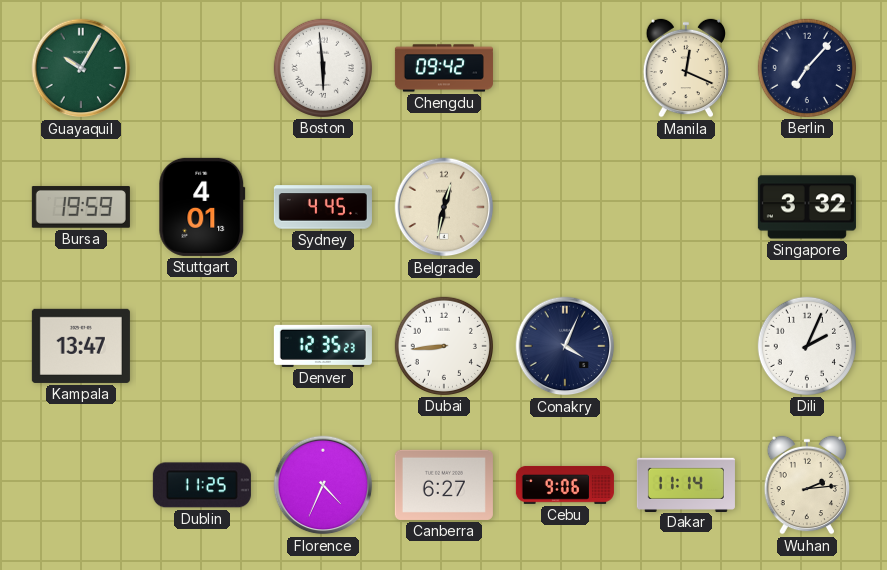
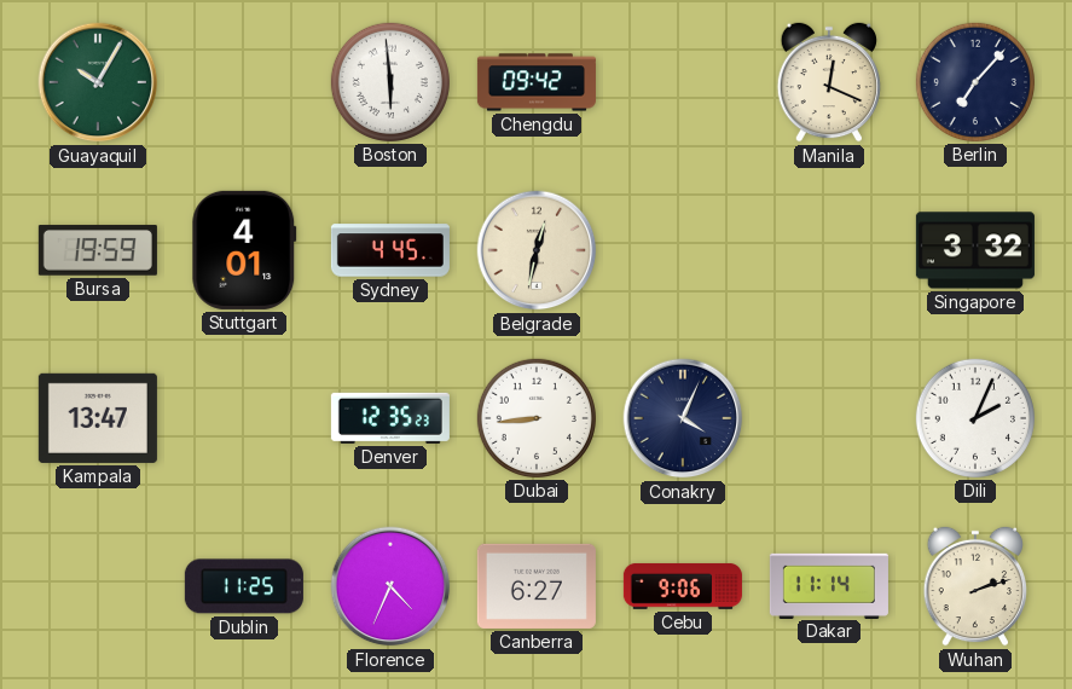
Wuhan: 2:14 -> 2:12
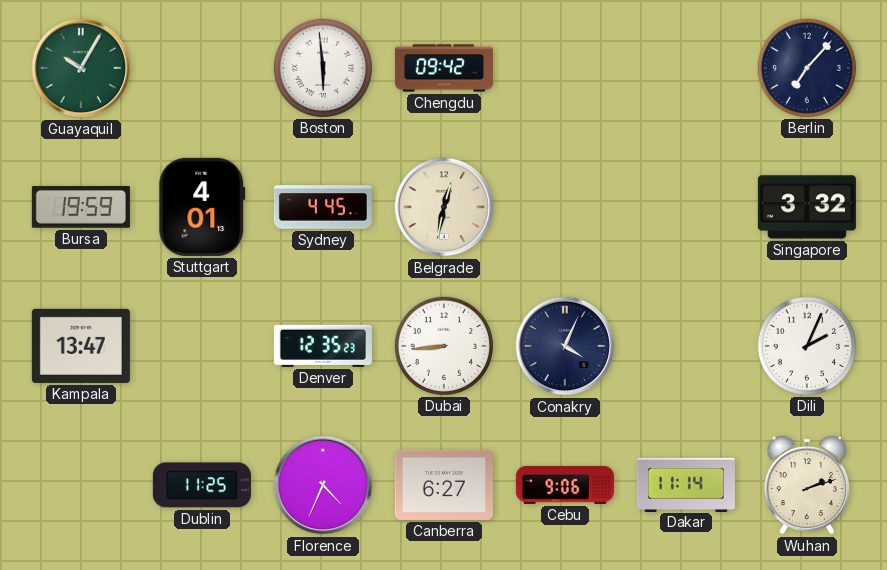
Manila: 12:19 -> none
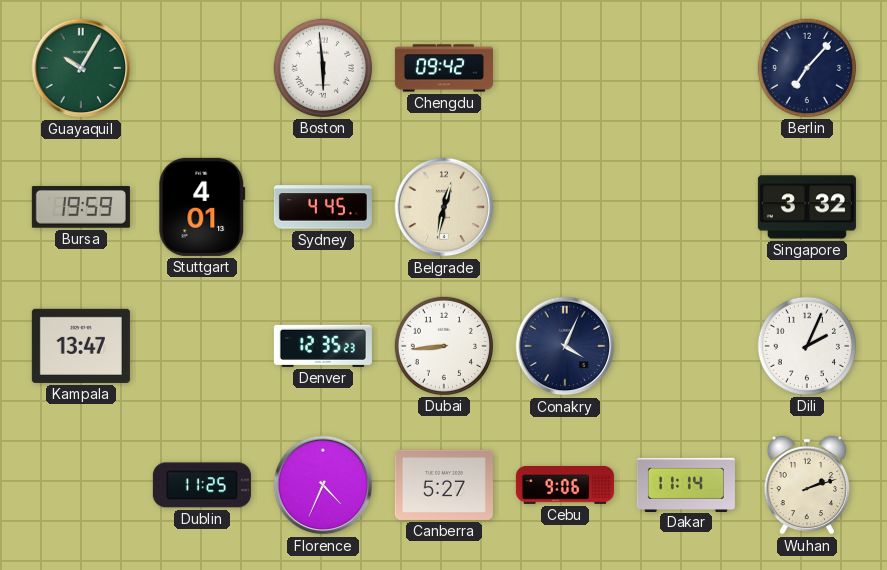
Canberra: 6:27 -> 5:27
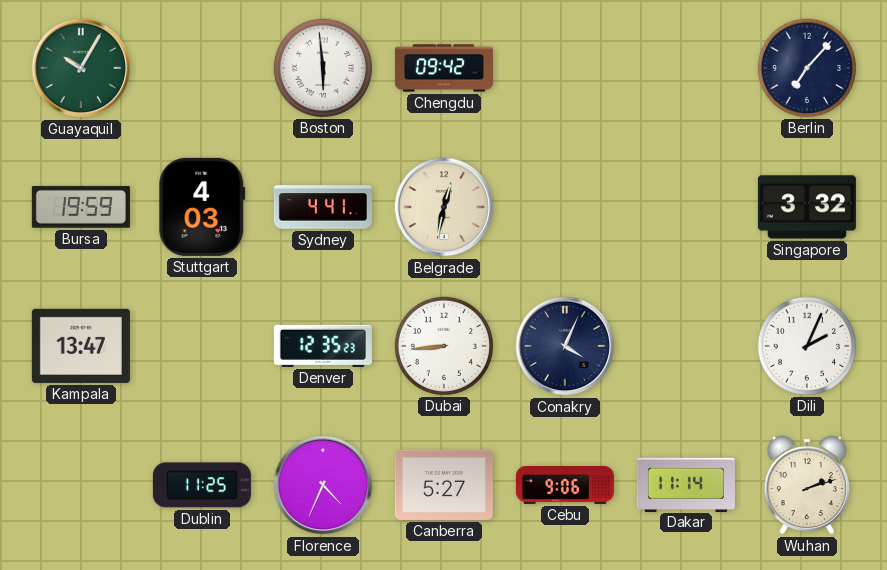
Stuttgart: 4:01 -> 4:03
Sydney: 4:45 -> 4:41
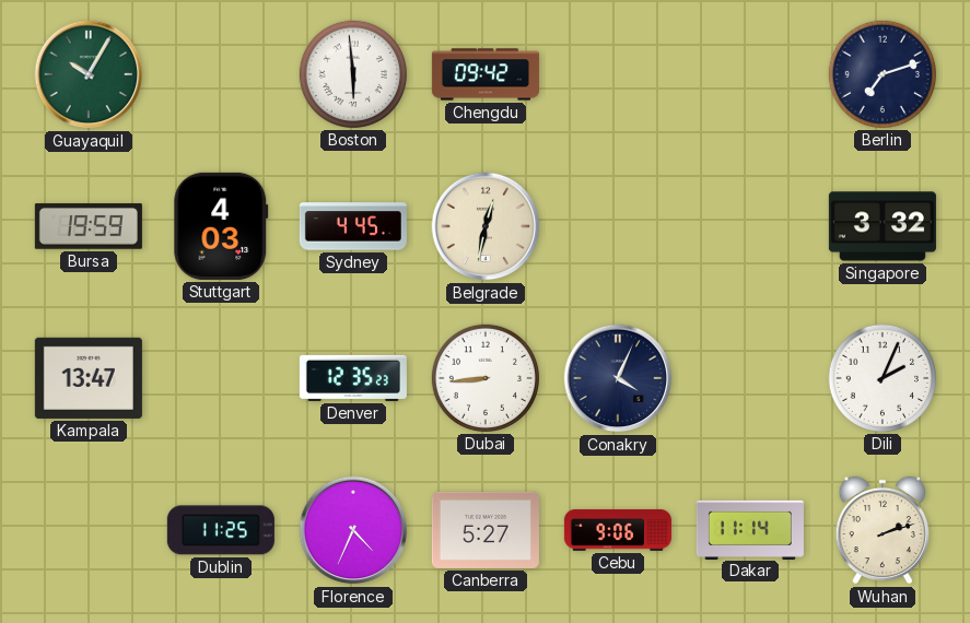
Berlin: 7:07 -> 7:12
Sydney: 4:41 -> 4:45
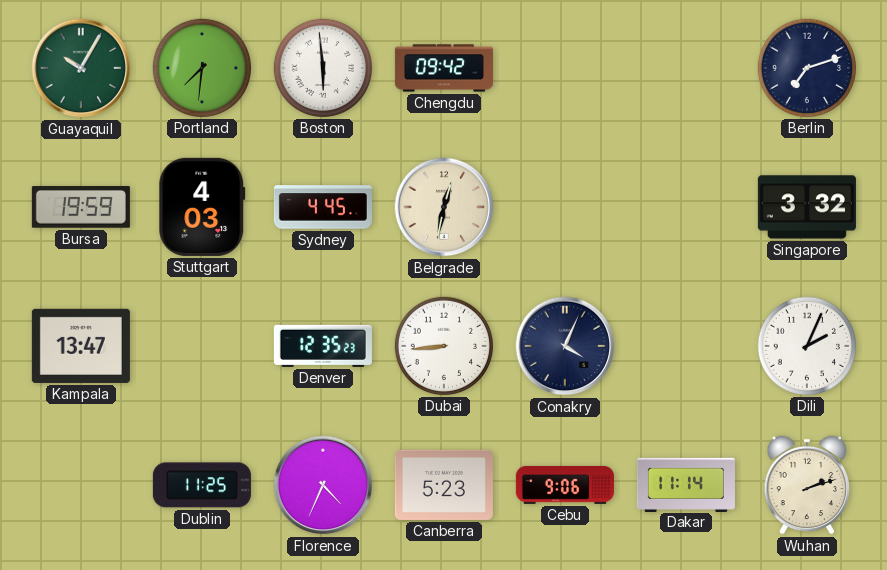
Portland: none -> 7:31
Canberra: 5:27 -> 5:23
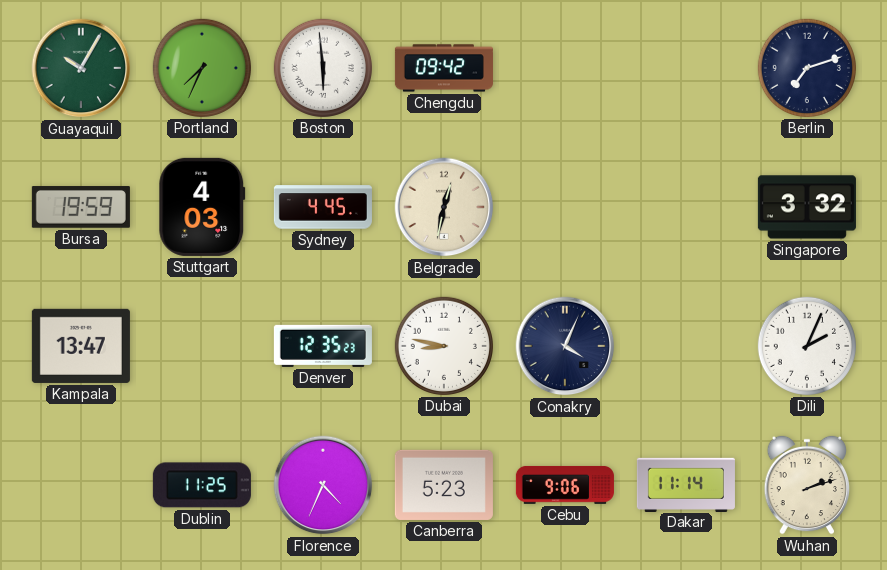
Portland: 7:31 -> 7:34
Dubai: 8:44 -> 8:47
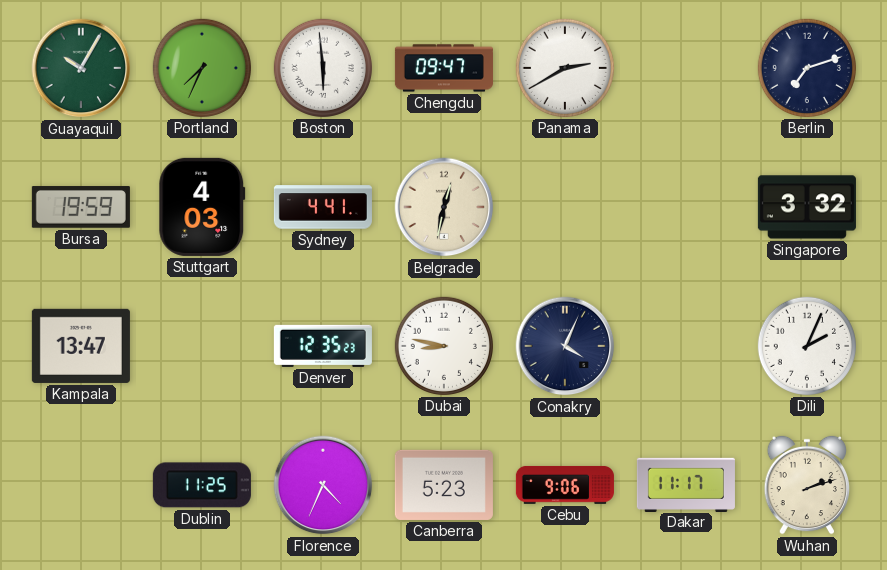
Chengdu: 09:42 -> 09:47
Panama: none -> 2:40
Sydney: 4:45 -> 4:41
Dakar: 11:14 -> 11:17
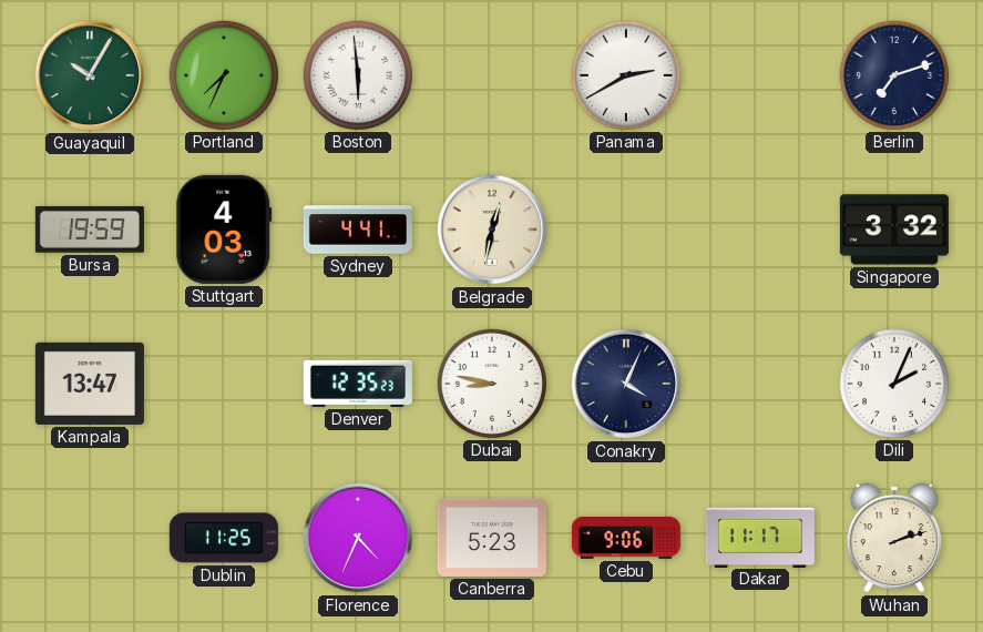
Chengdu: 09:47 -> none
